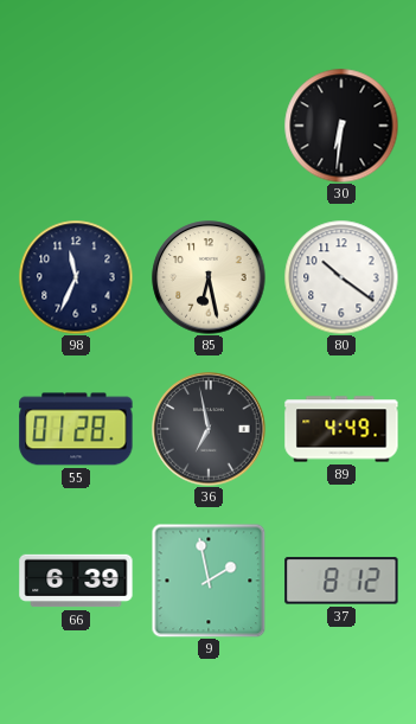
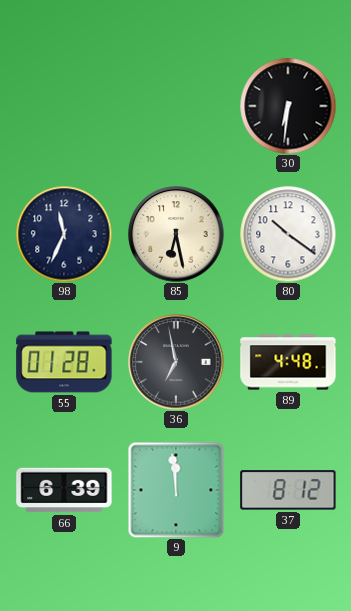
89: 4:49 -> 4:48
9: 1:58 -> 11:59
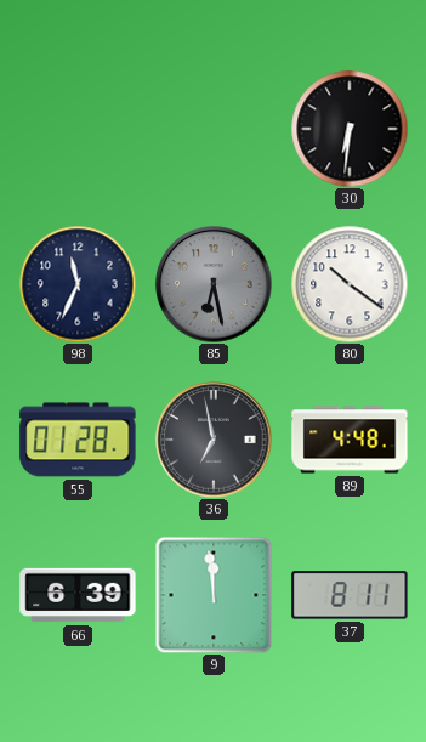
85 dial: cream -> grey
37: 8:12 -> 8:11
